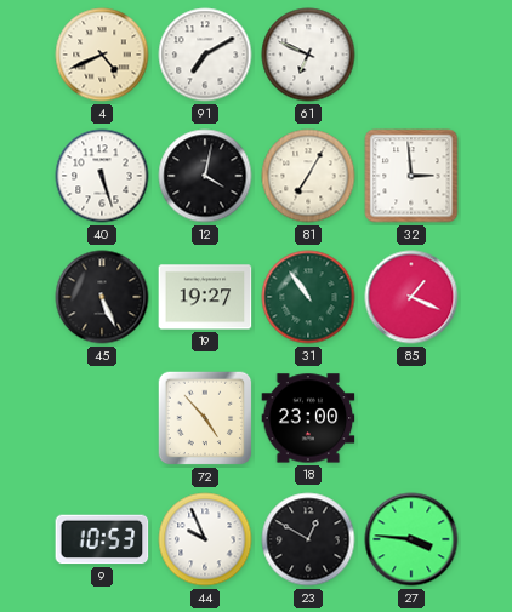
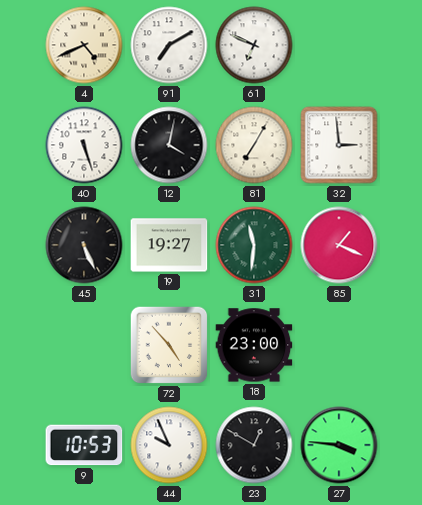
31: 10:54 -> 11:31
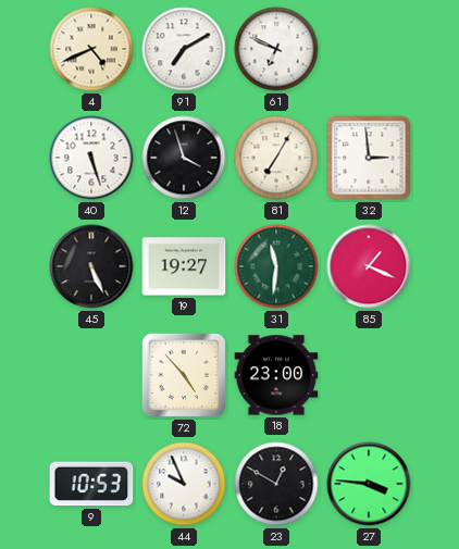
12: 4:02 -> 3:57
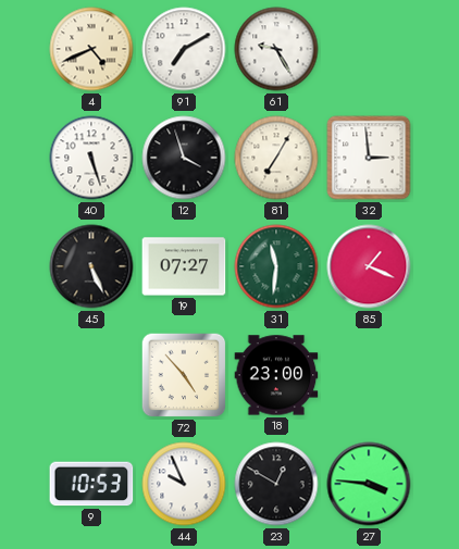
61: 6:49 -> 9:25
19: 19:27 -> 07:27
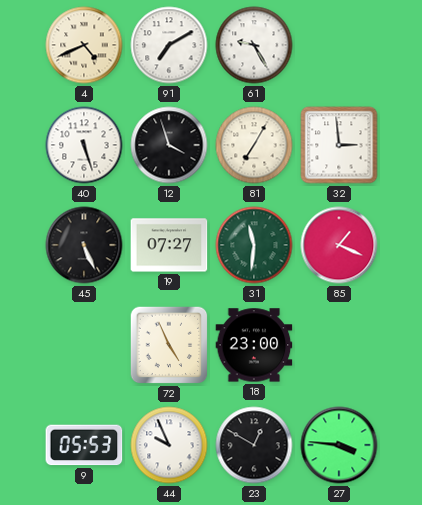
72: 4:53 -> 4:56
9: 10:53 -> 05:53
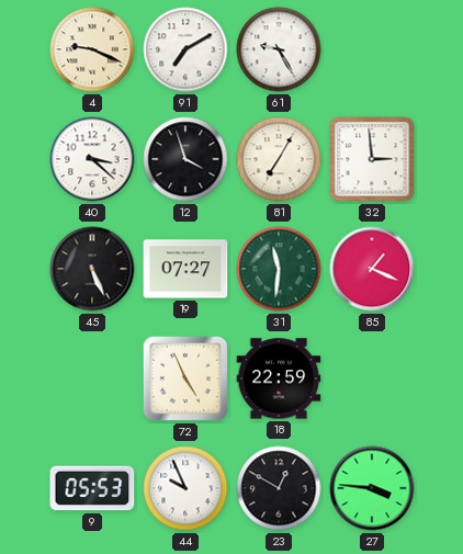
4: 4:41 -> 9:19
40: 5:27 -> 3:22
18: 23:00 -> 22:59
